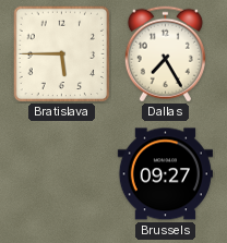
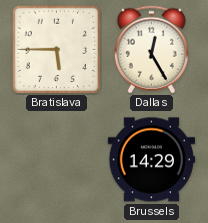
Dallas: 7:25 -> 12:25
Brussels: 09:27 -> 14:29
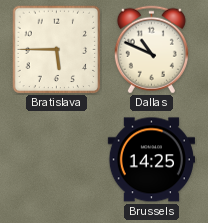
Dallas: 12:25 -> 10:49
Brussels: 14:29 -> 14:25
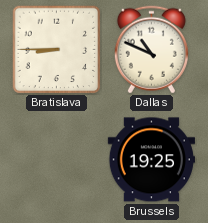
Bratislava: 5:45 -> 8:45
Brussels: 14:25 -> 19:25
